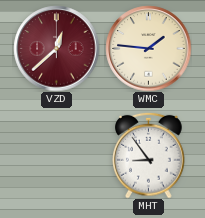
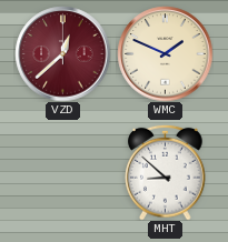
WMC: 1:46 -> 1:49
MHT: 8:54 -> 8:52
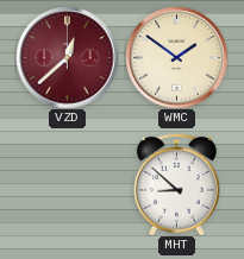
WMC: 1:49 -> 1:51
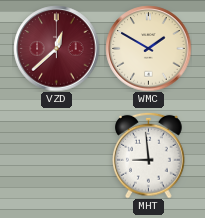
WMC: 1:51 -> 1:50
MHT: 8:52 -> 8:59
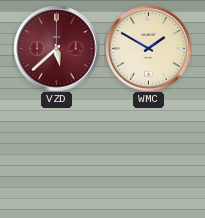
VZD: 12:38 -> 5:38
MHT: 8:59 -> none
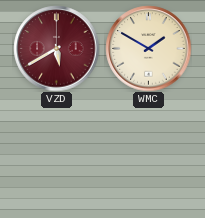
VZD: 5:38 -> 5:40
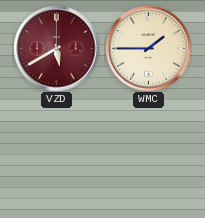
WMC: 1:50 -> 1:45
